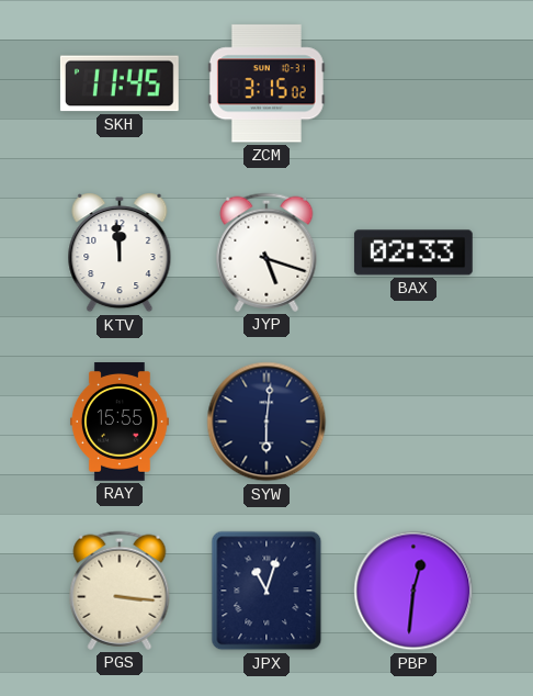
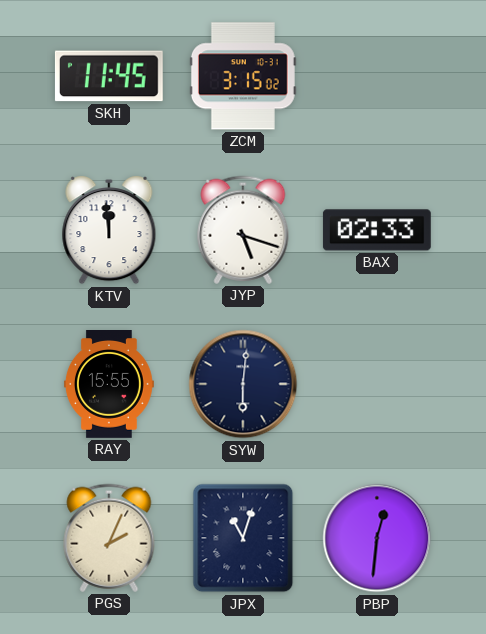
PGS: 3:16 -> 2:04
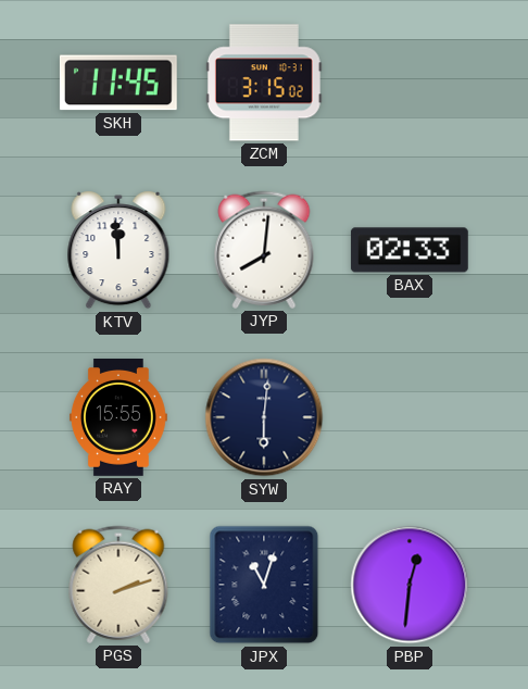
JYP: 5:18 -> 8:01
PGS: 2:04 -> 2:12
